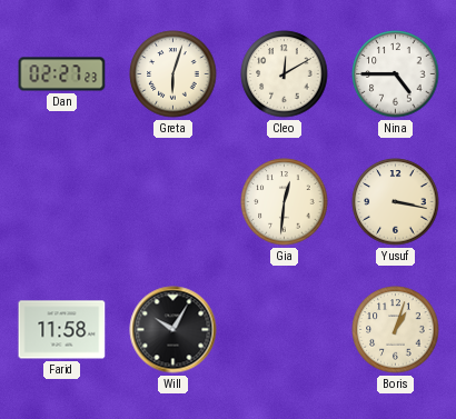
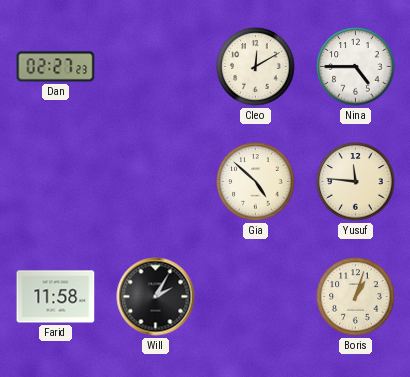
Greta: 6:03 -> none
Gia: 12:31 -> 4:52
Yusuf: 3:17 -> 11:46
Will: 10:05 -> 2:05
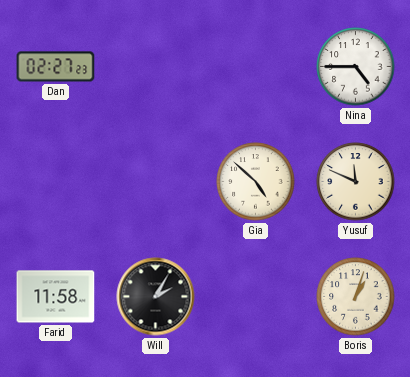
Cleo: 12:10 -> none
Yusuf: 11:46 -> 11:49
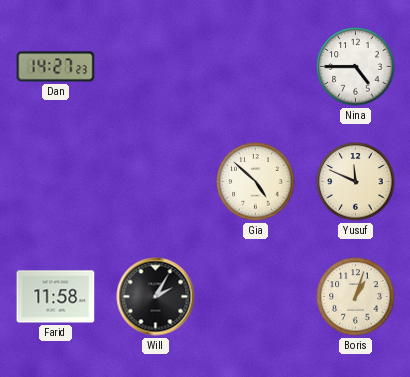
Dan: 02:27 -> 14:27
